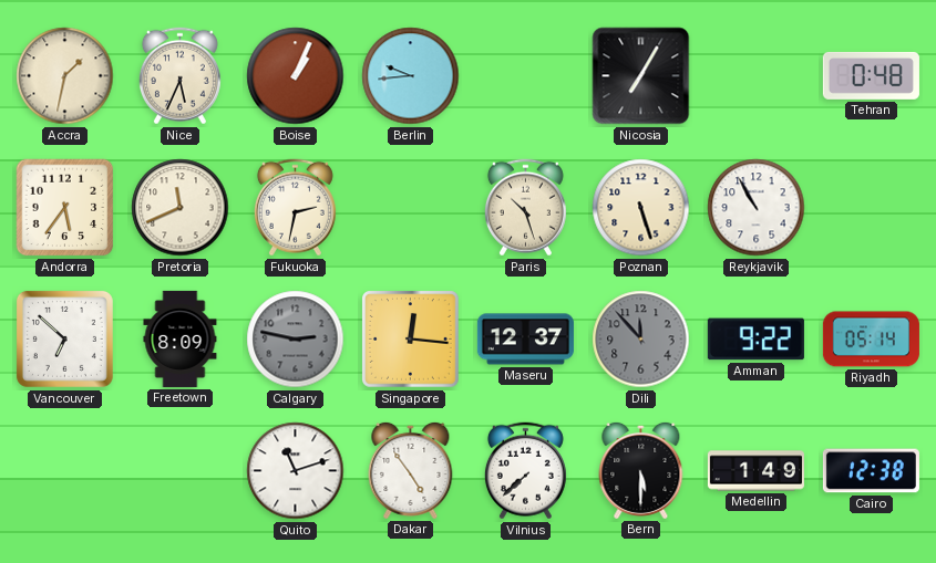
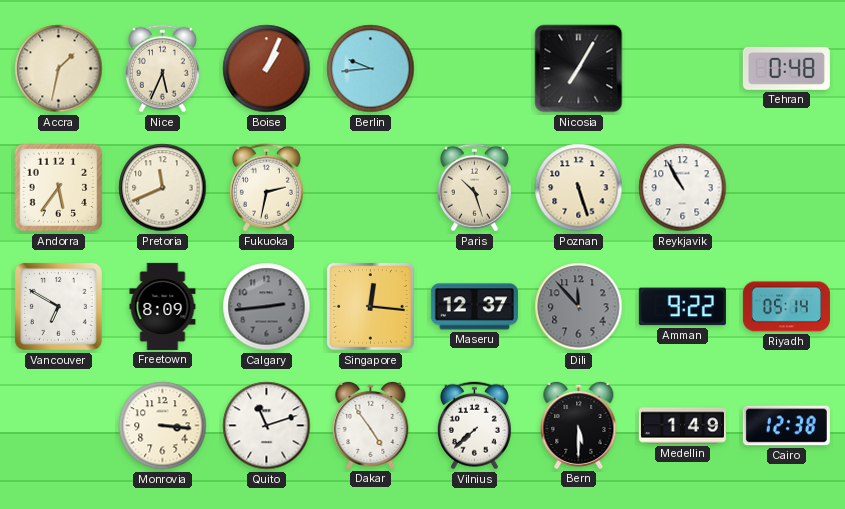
Vancouver: 6:52 -> 6:50
Calgary: 2:47 -> 2:44
Monrovia: none -> 3:16
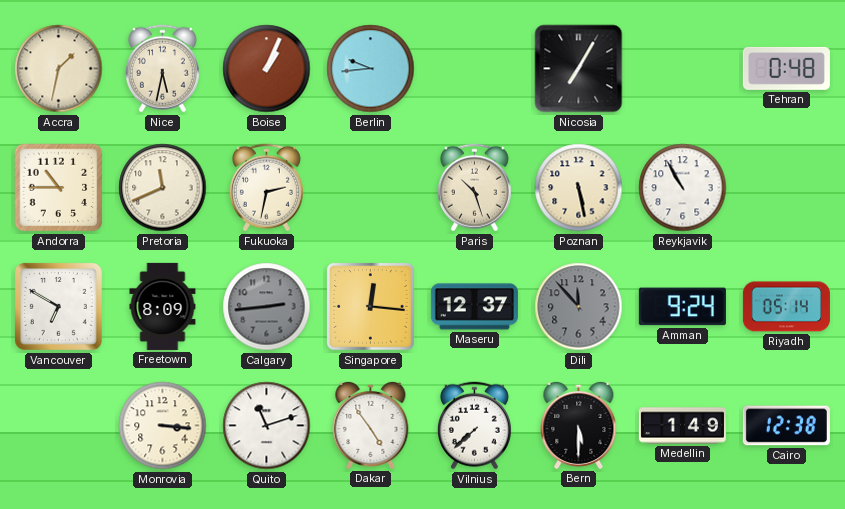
Nice: 5:34 -> 5:32
Andorra: 5:36 -> 10:45
Poznan: 5:27 -> 5:28
Amman: 9:22 -> 9:24
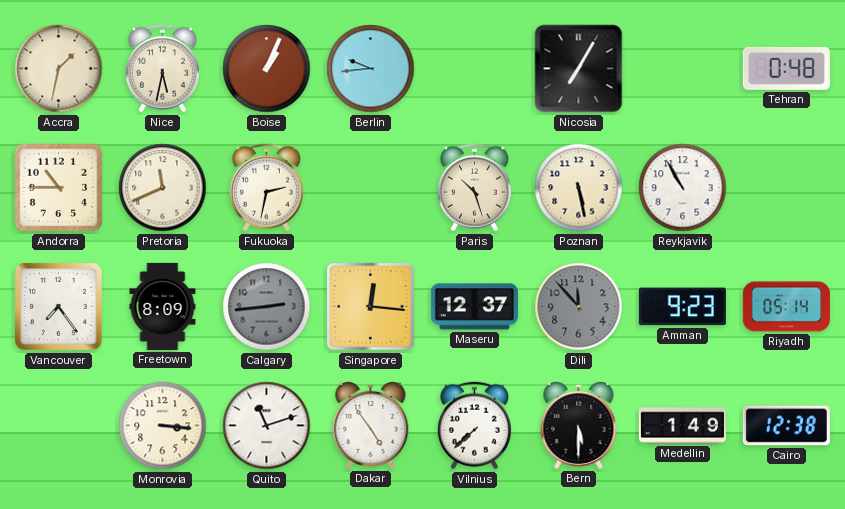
Vancouver: 6:50 -> 7:24
Amman: 9:24 -> 9:23
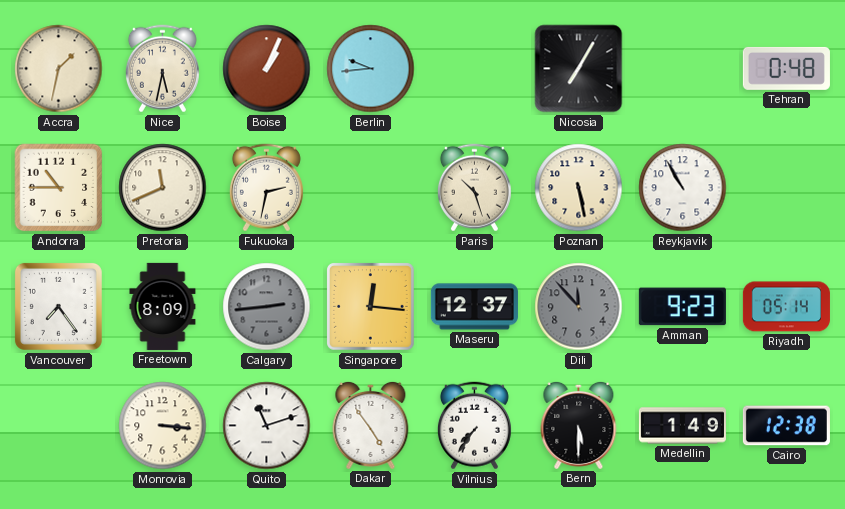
Vilnius: 7:38 -> 7:36
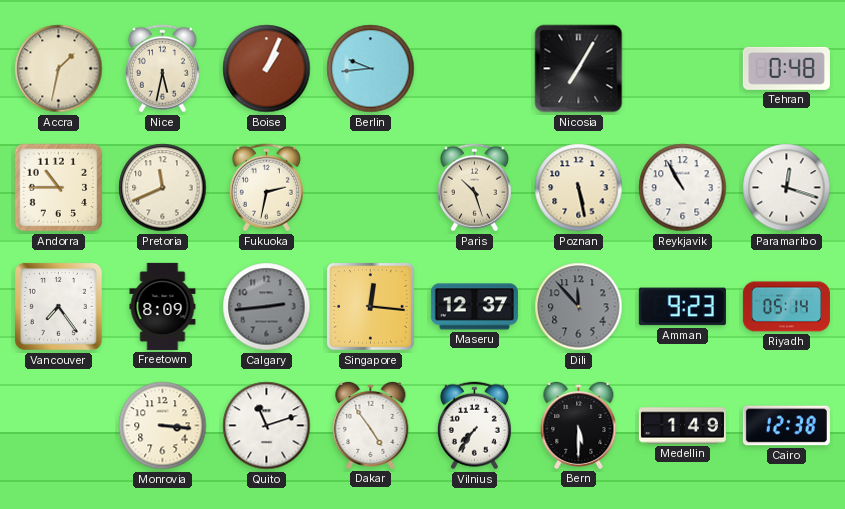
Paramaribo: none -> 12:18
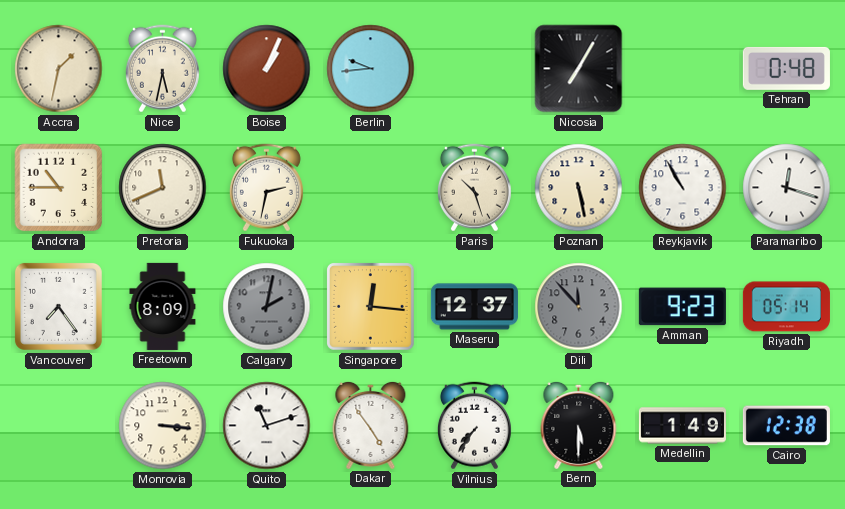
Calgary: 2:44 -> 2:02
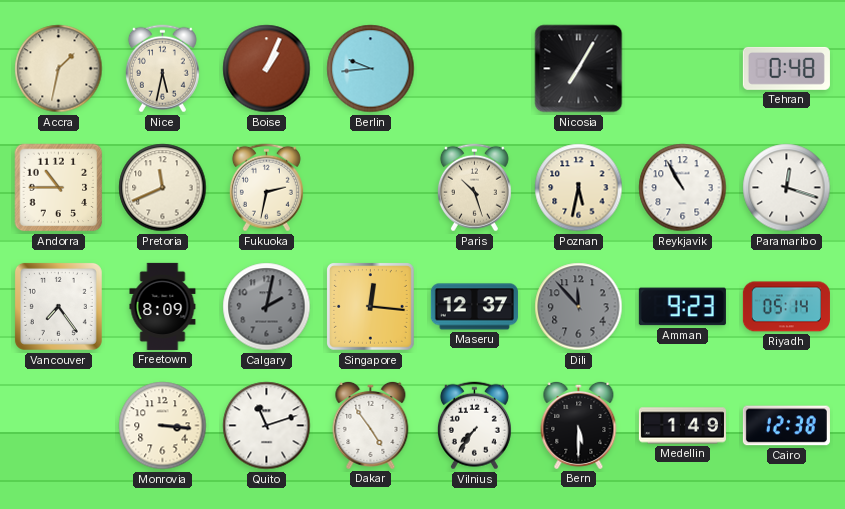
Poznan: 5:28 -> 5:32
